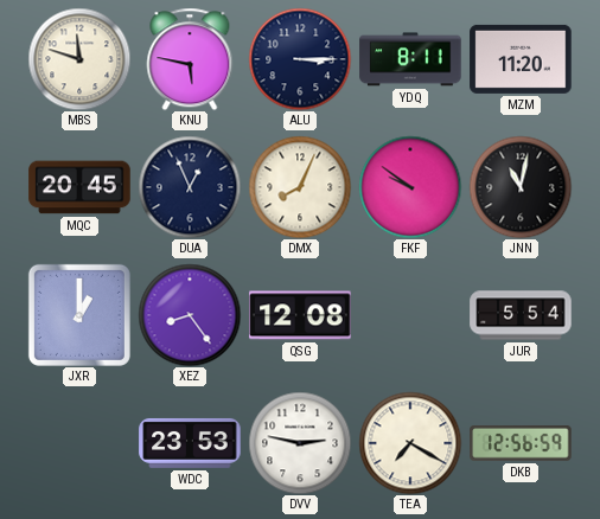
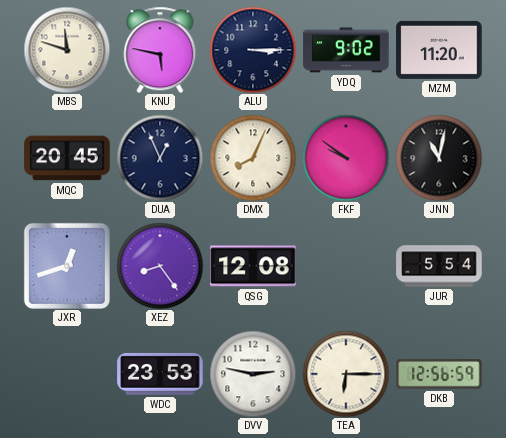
YDQ: 8:11 -> 9:02
JXR: 1:00 -> 12:42
TEA: 7:20 -> 6:15
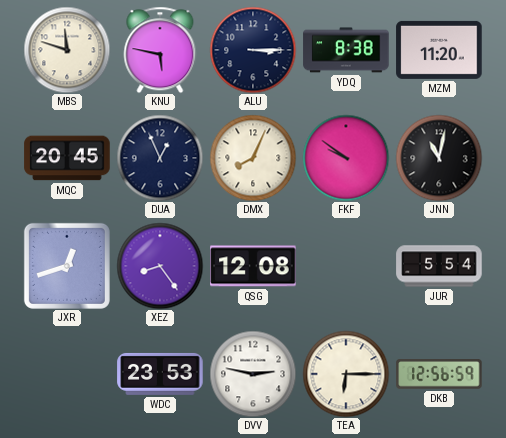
YDQ: 9:02 -> 8:38
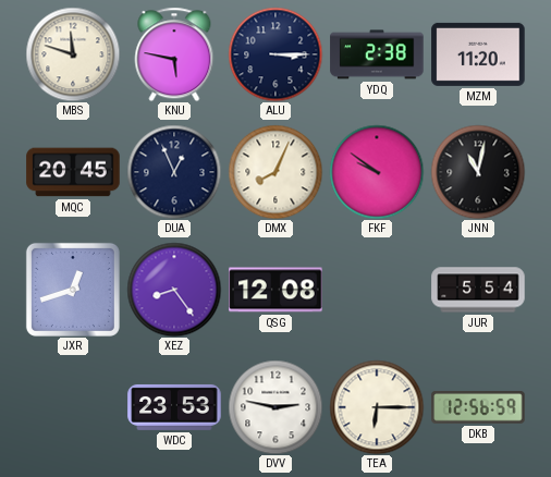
YDQ: 8:38 -> 2:38
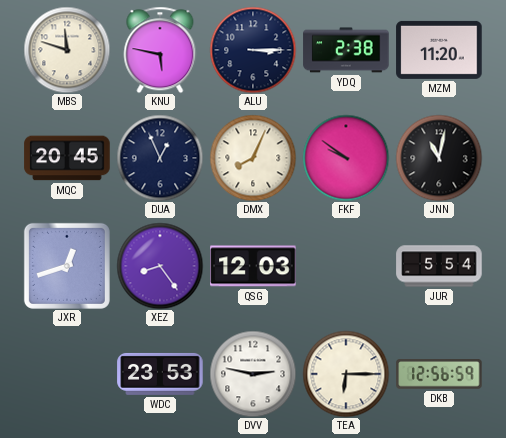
QSG: 12:08 -> 12:03
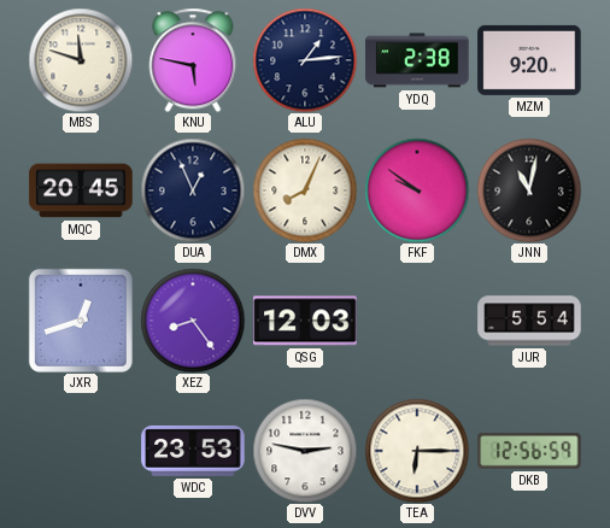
ALU: 3:15 -> 1:14
MZM: 11:20 -> 9:20
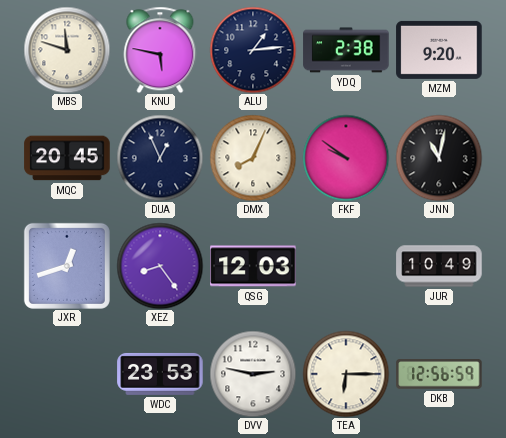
JUR: 5:54 -> 10:49
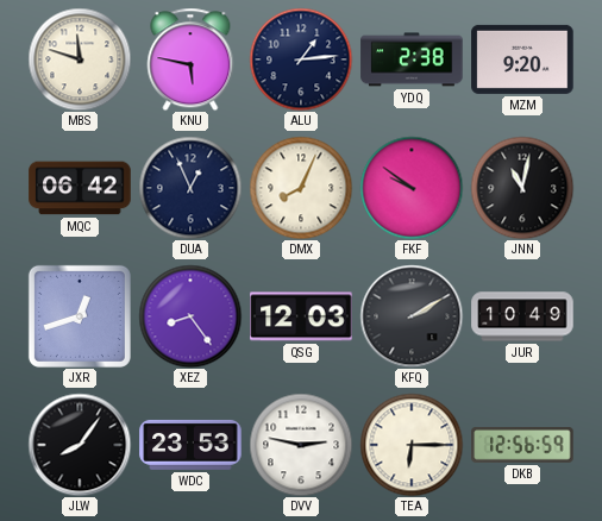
MQC: 20:45 -> 06:42
KFQ: none -> 2:10
JLW: none -> 8:06
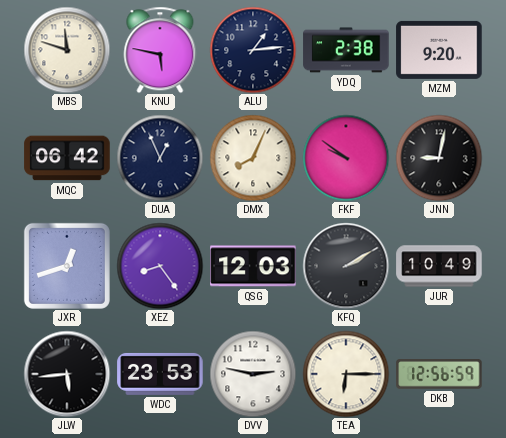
JNN: 11:02 -> 9:02
JLW: 8:06 -> 5:44
